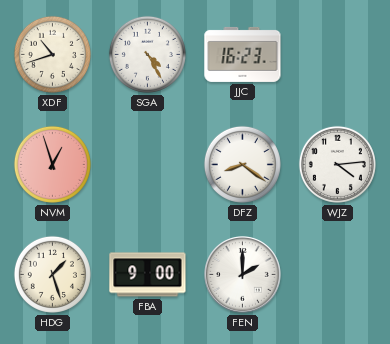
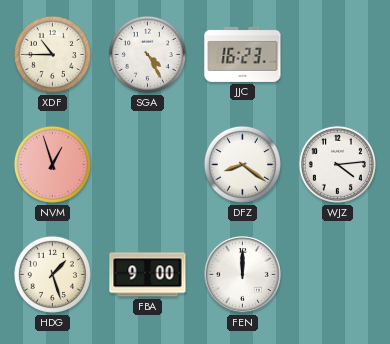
XDF: 10:42 -> 10:45
FEN: 2:00 -> 12:00
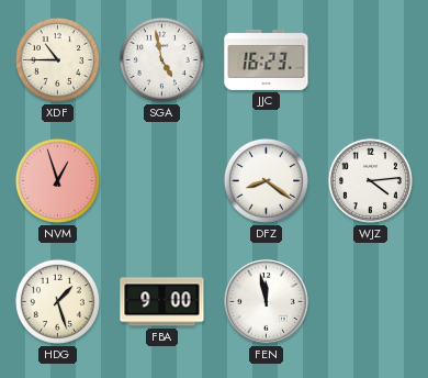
SGA: 4:25 -> 4:58
FEN: 12:00 -> 11:58
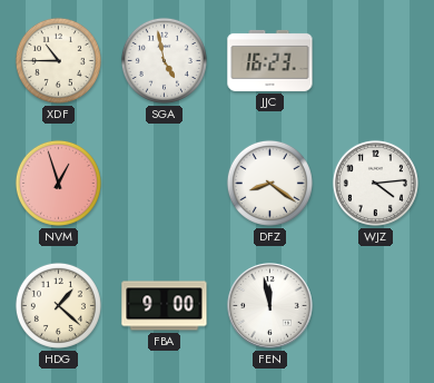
HDG: 1:27 -> 1:22
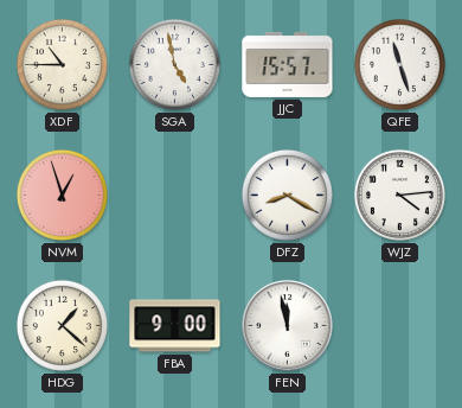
JJC: 16:23 -> 15:57
QFE: none -> 11:27
DFZ: 8:21 -> 8:20
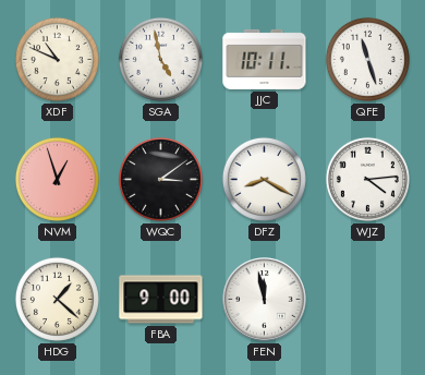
XDF: 10:45 -> 10:49
JJC: 15:57 -> 10:11
WQC: none -> 3:09
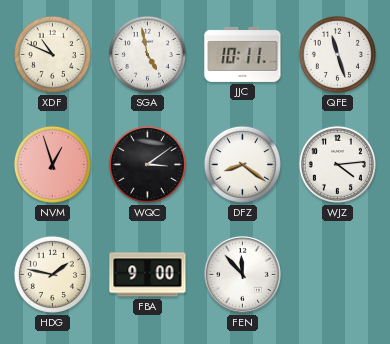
DFZ: 8:20 -> 8:21
HDG: 1:22 -> 1:47
FEN: 11:58 -> 11:53
